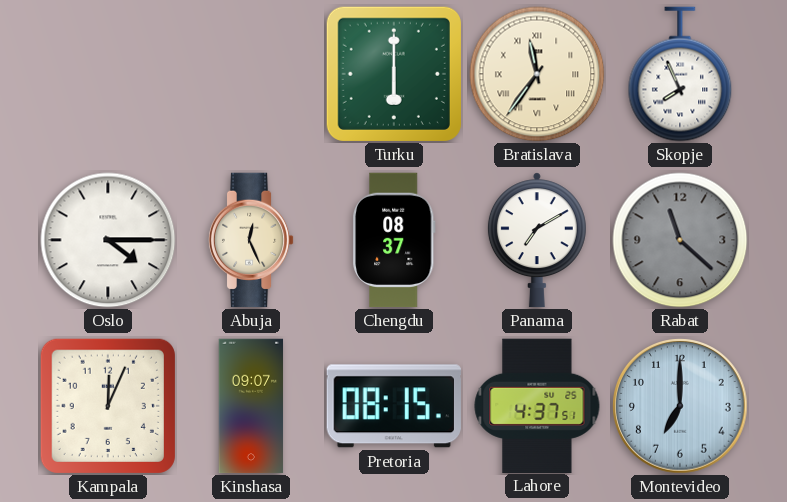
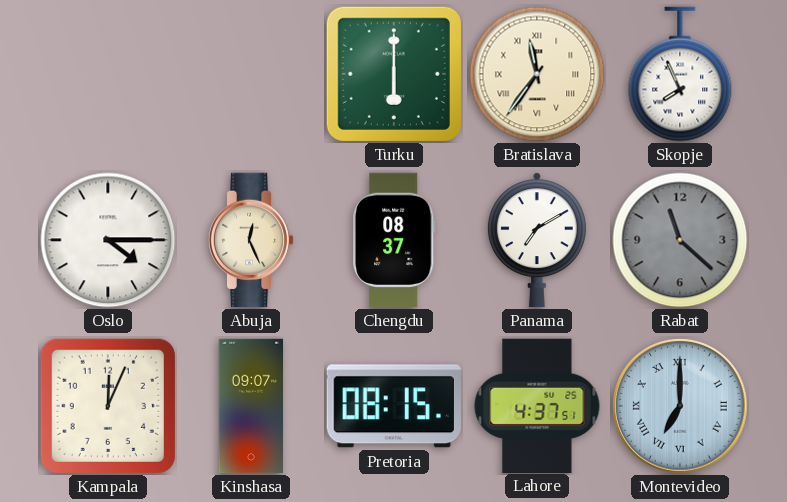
Montevideo numerals: Arabic -> Roman
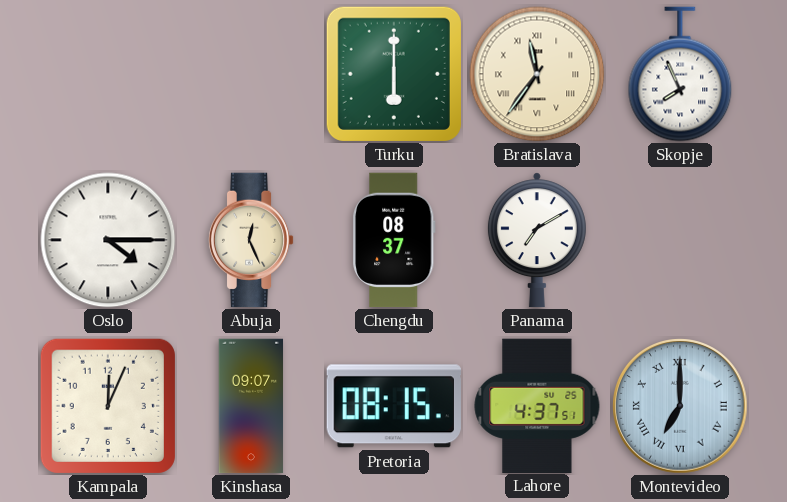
Rabat: 11:22 -> none
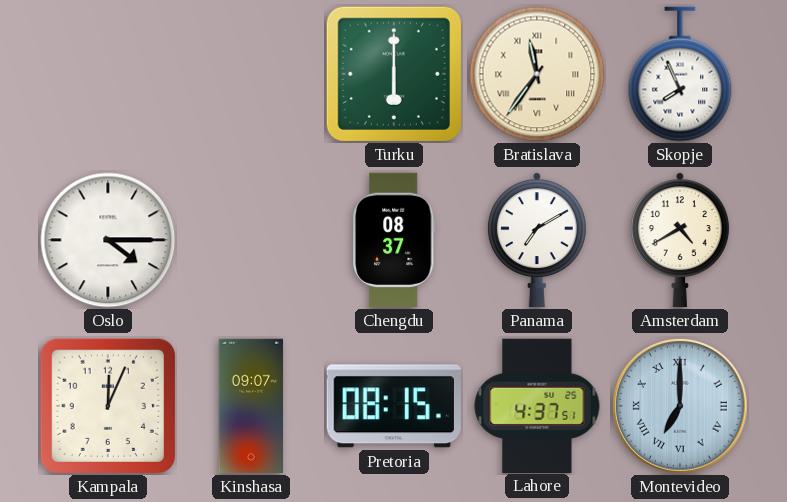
Abuja: 12:26 -> none
Amsterdam: none -> 4:40
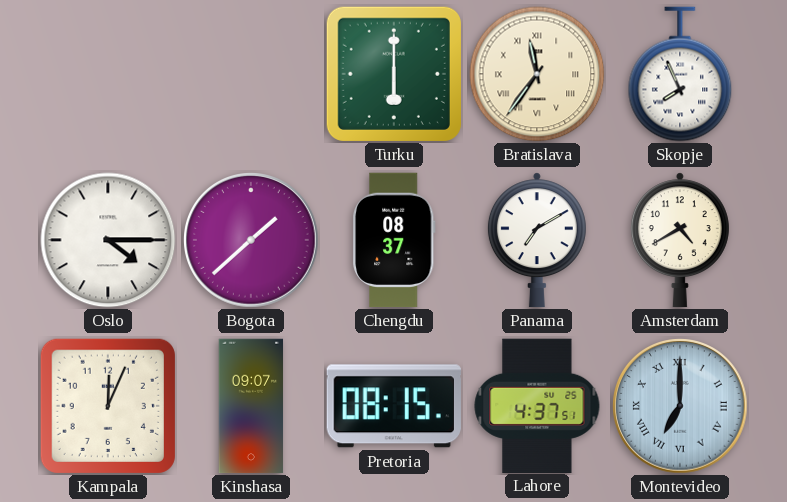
Bogota: none -> 1:38
